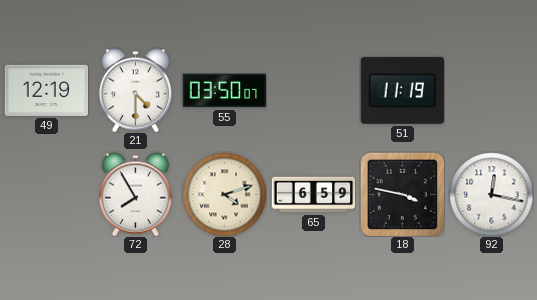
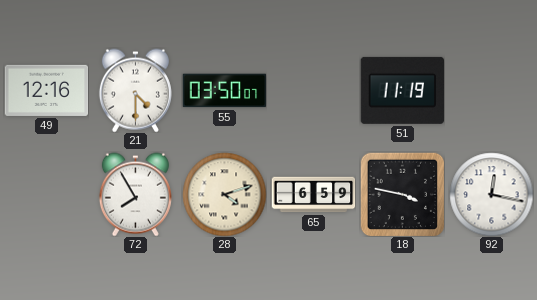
49: 12:19 -> 12:16
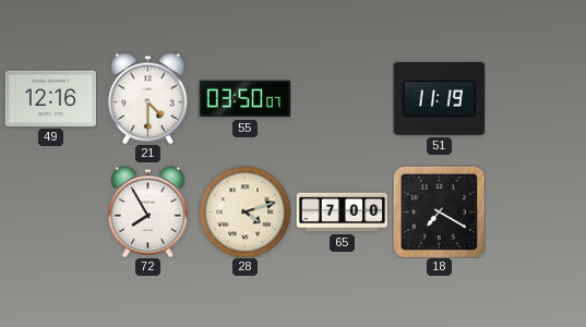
65: 6:59 -> 7:00
18: 3:47 -> 7:20
92: 12:17 -> none
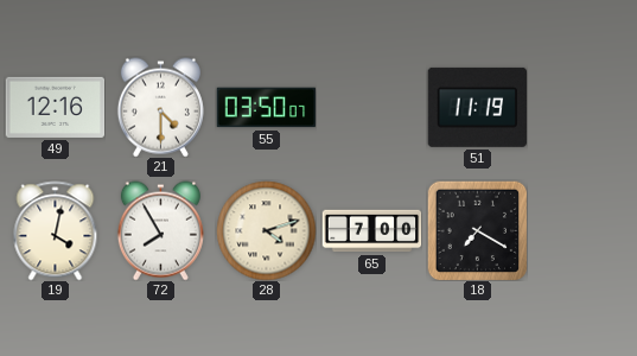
19: none -> 4:02
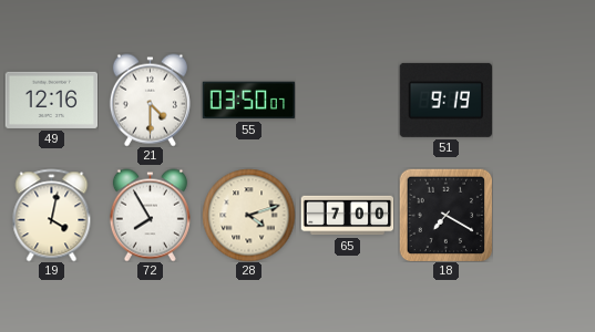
51: 11:19 -> 9:19
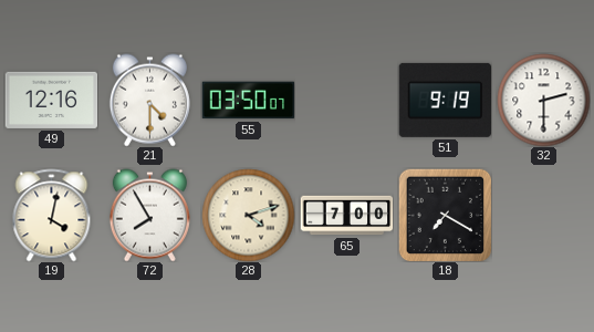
32: none -> 2:30
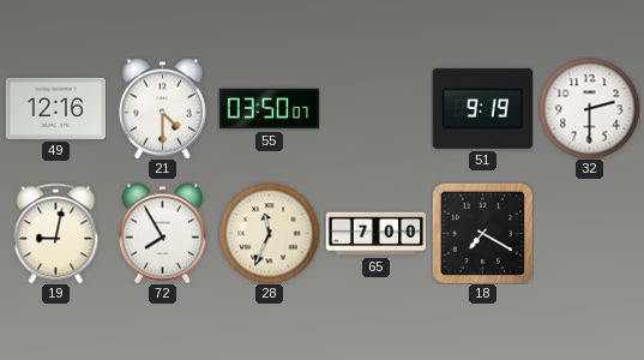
19: 4:02 -> 9:02
28: 4:12 -> 11:34
